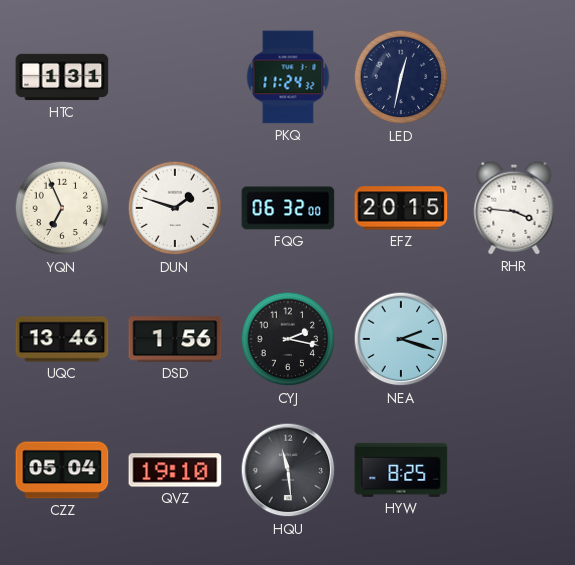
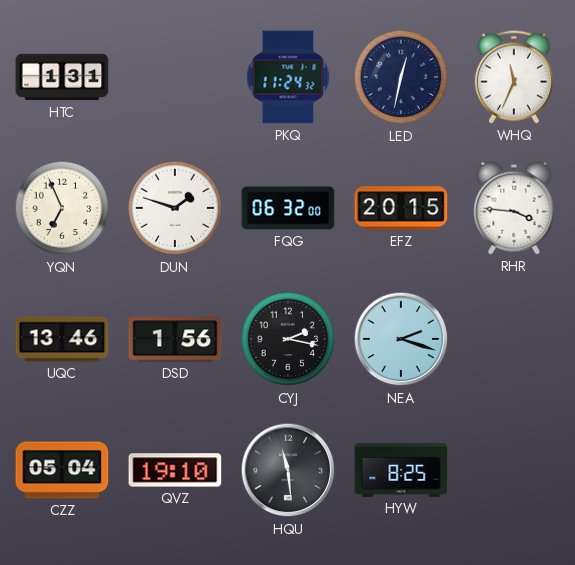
WHQ: none -> 11:34
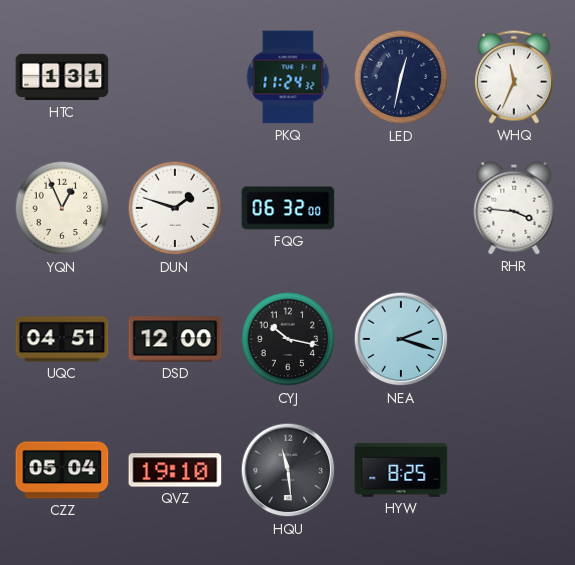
YQN: 6:56 -> 12:56
EFZ: 20:15 -> none
UQC: 13:46 -> 04:51
DSD: 1:56 -> 12:00
CYJ: 2:17 -> 10:17
